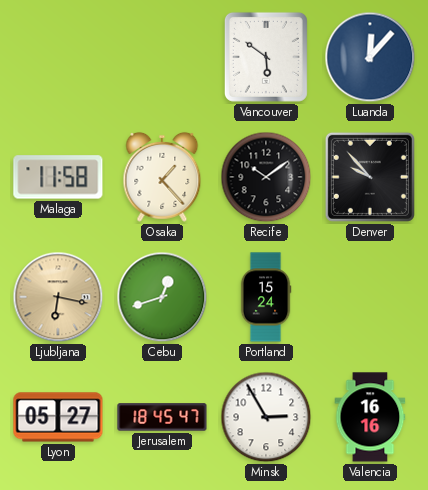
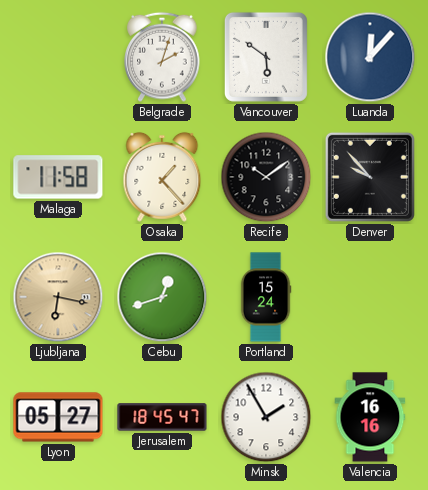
Belgrade: none -> 2:03
Minsk: 2:55 -> 1:55
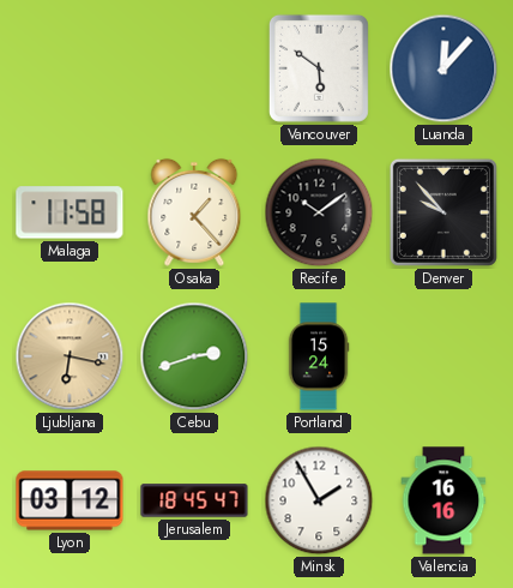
Belgrade: 2:03 -> none
Cebu: 12:42 -> 2:42
Lyon: 05:27 -> 03:12
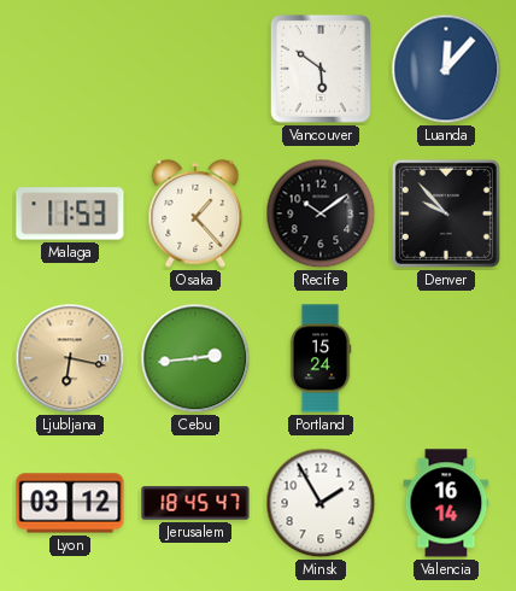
Malaga: 11:58 -> 11:53
Cebu: 2:42 -> 2:44
Valencia: 16:16 -> 16:14
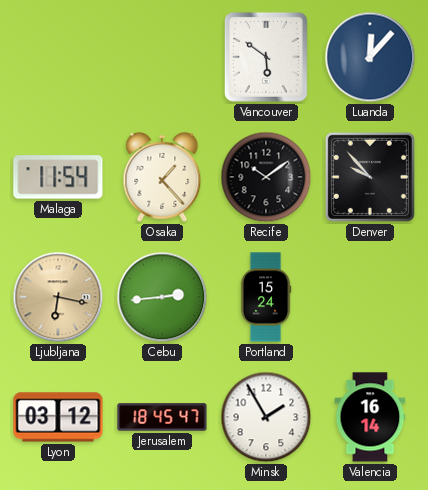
Malaga: 11:53 -> 11:54
